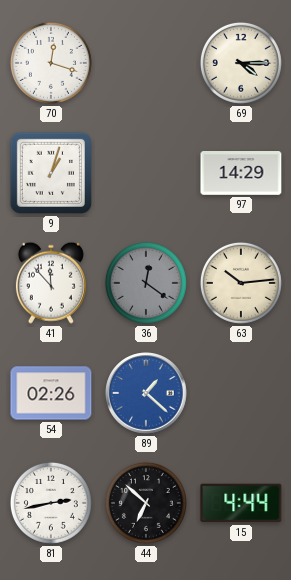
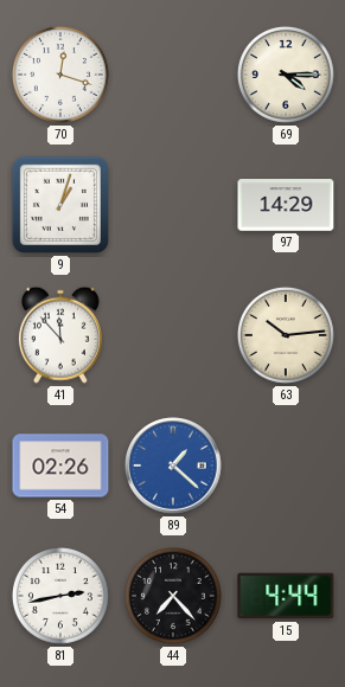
36: 12:21 -> none
44: 6:52 -> 7:23
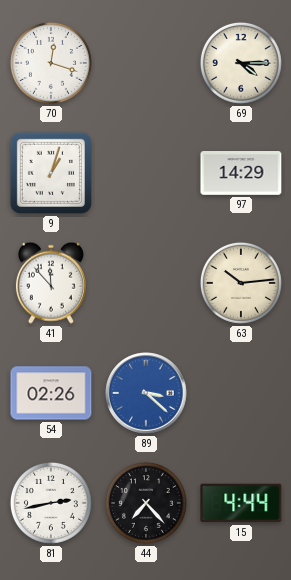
89: 1:22 -> 3:22
